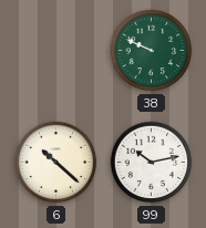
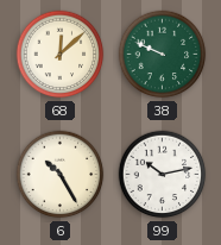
68: none -> 12:08
6: 10:22 -> 10:25
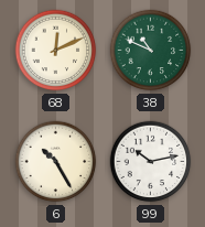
68: 12:08 -> 12:11
38: 9:49 -> 10:49
